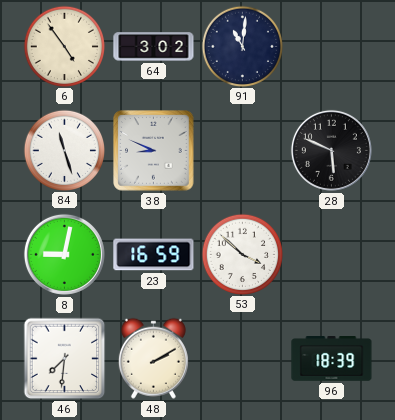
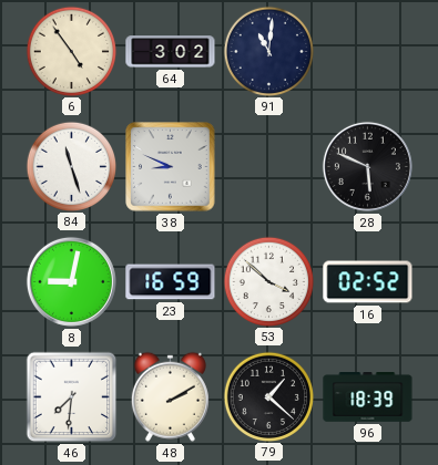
16: none -> 02:52
79: none -> 1:22
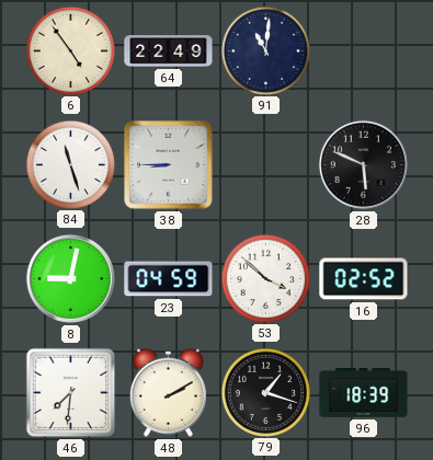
64: 3:02 -> 22:49
38: 8:49 -> 8:45
23: 16:59 -> 04:59
79: 1:22 -> 1:18
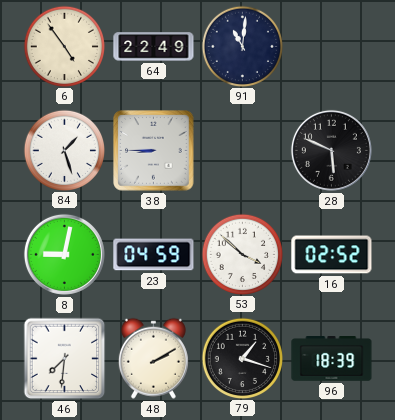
84: 11:27 -> 1:27
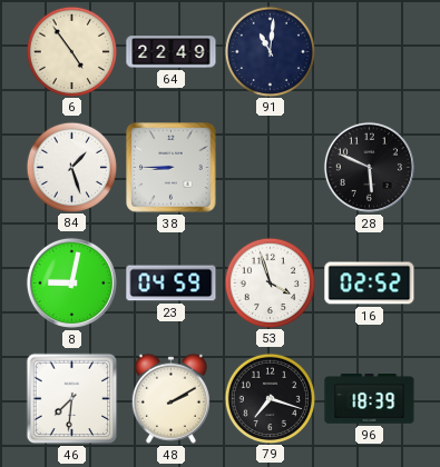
53: 3:52 -> 3:57
79: 1:18 -> 7:18
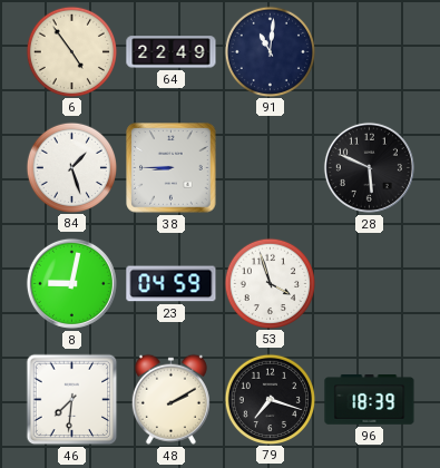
16: 02:52 -> none
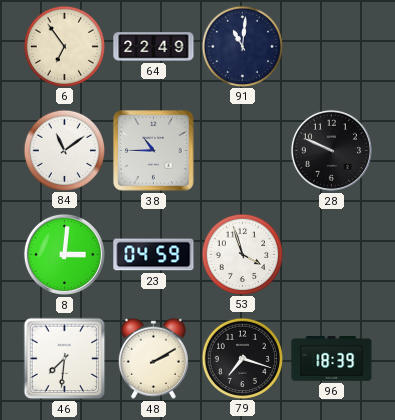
6: 4:54 -> 6:54
84: 1:27 -> 11:09
38: 8:45 -> 10:45
28: 5:49 -> 9:49
8: 9:02 -> 3:01
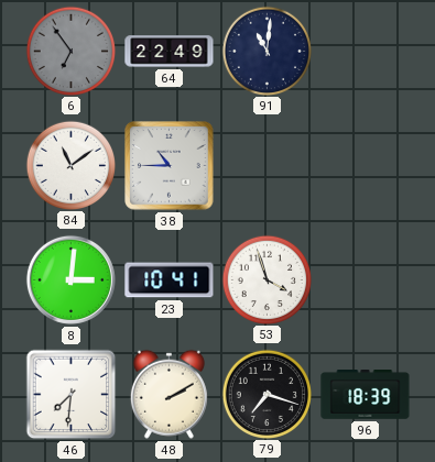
6 dial: cream -> grey
28: 9:49 -> none
23: 04:59 -> 10:41
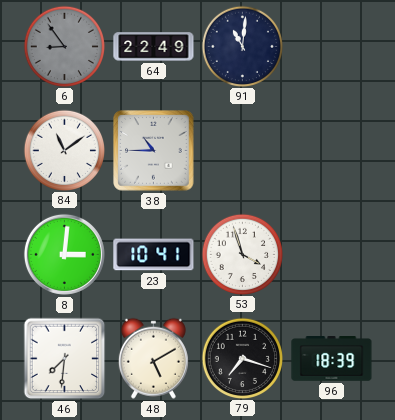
6: 6:54 -> 8:54
48: 2:10 -> 5:10
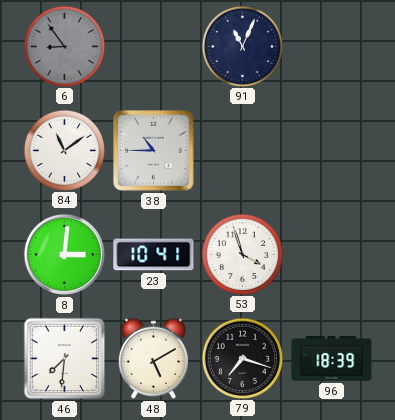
64: 22:49 -> none
91: 11:01 -> 11:04
